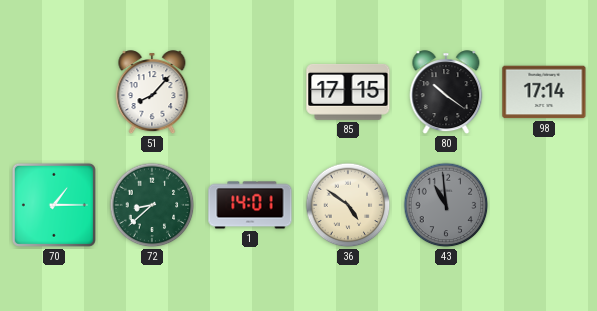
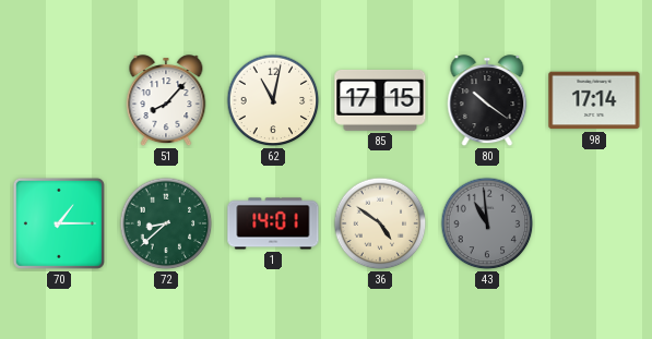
62: none -> 11:02
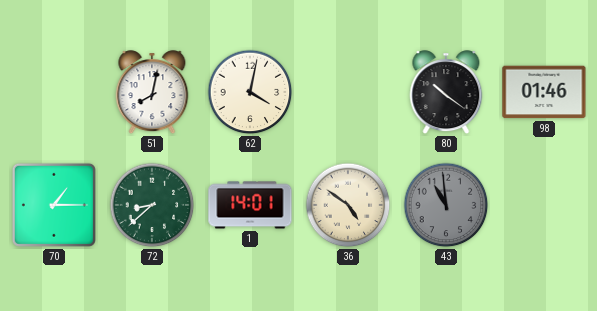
51: 8:07 -> 8:02
62: 11:02 -> 4:02
85: 17:15 -> none
98: 17:14 -> 01:46
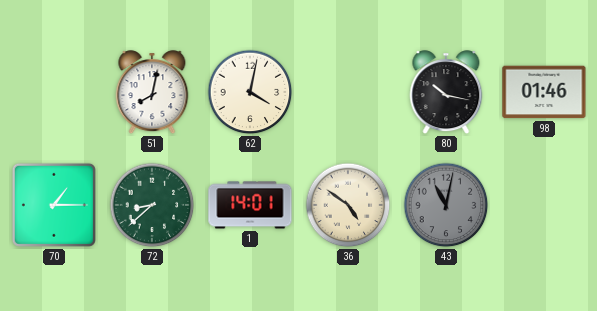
80: 10:21 -> 10:17
43: 10:59 -> 11:02
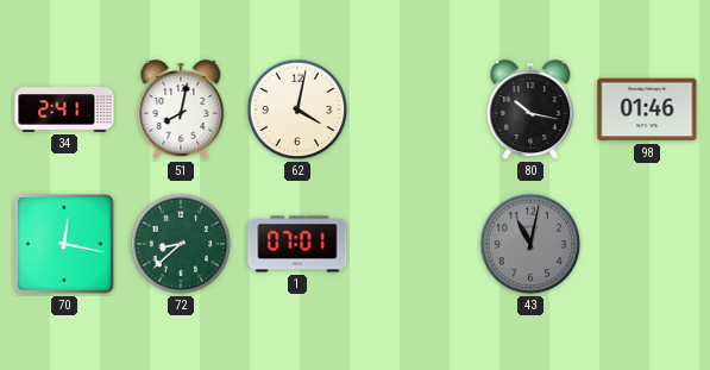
34: none -> 2:41
70: 1:15 -> 12:17
1: 14:01 -> 07:01
36: 4:51 -> none
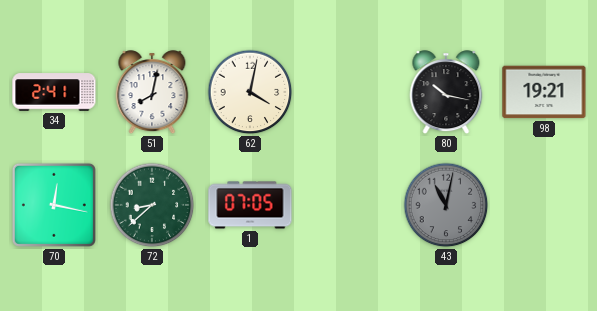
98: 01:46 -> 19:21
1: 07:01 -> 07:05
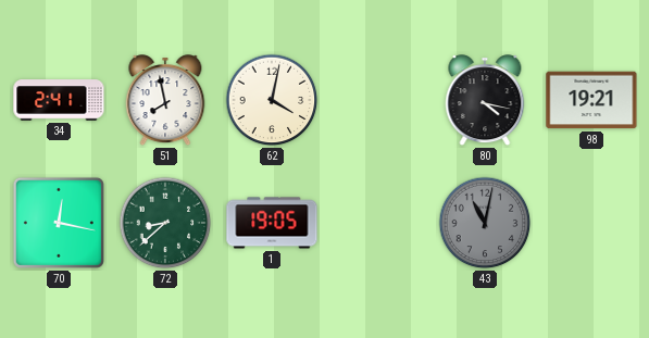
51: 8:02 -> 7:58
80: 10:17 -> 4:17
1: 07:05 -> 19:05
